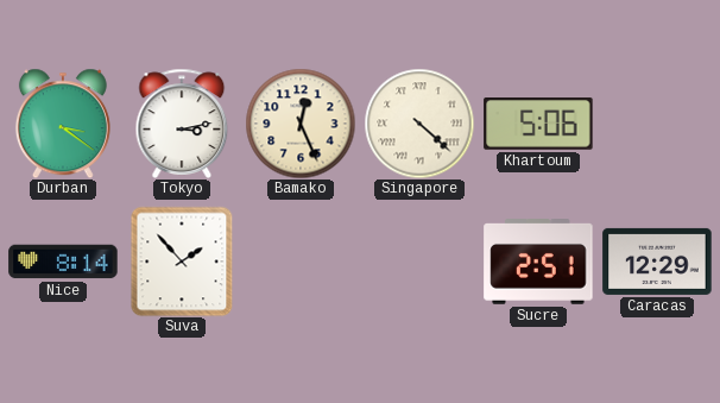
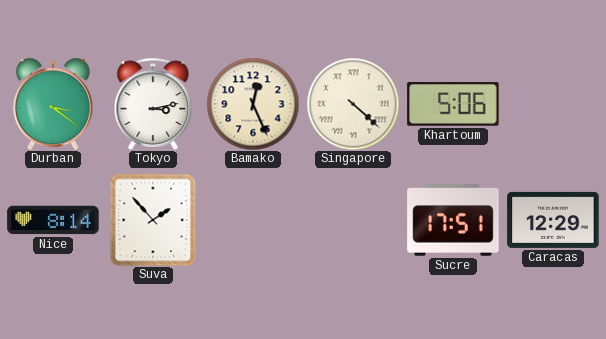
Sucre: 2:51 -> 17:51
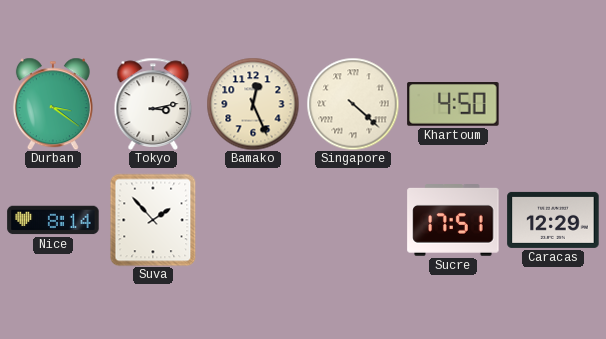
Khartoum: 5:06 -> 4:50
